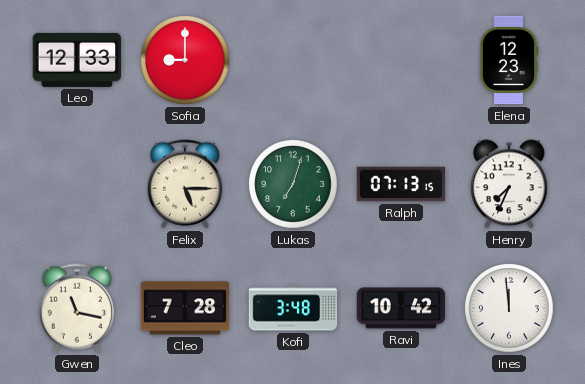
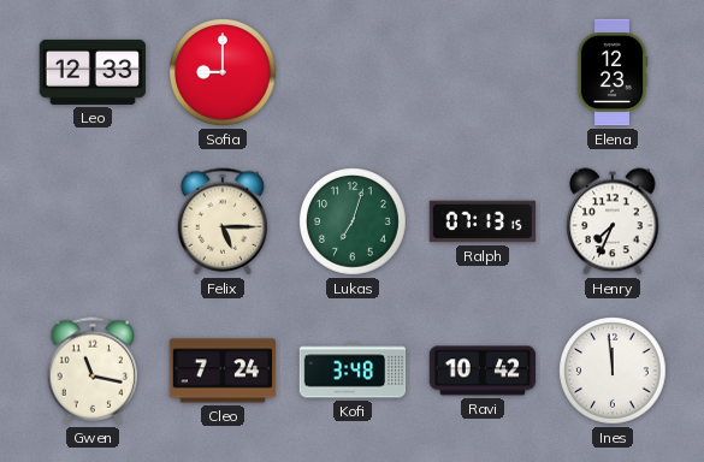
Cleo: 7:28 -> 7:24
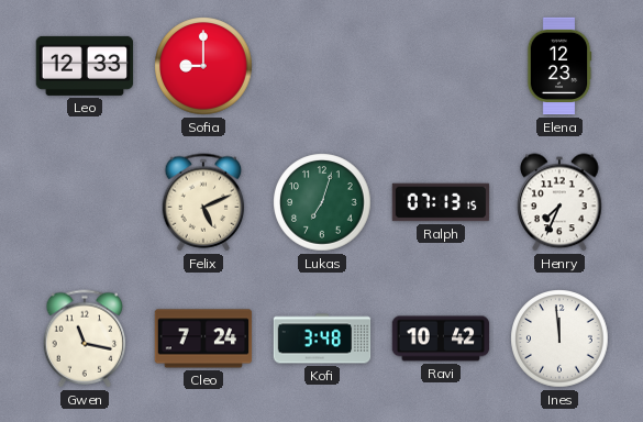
Felix: 5:15 -> 5:11
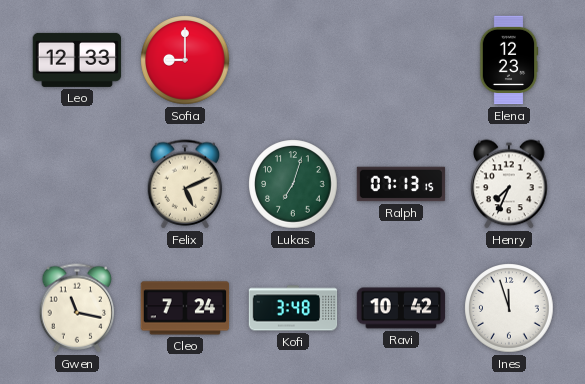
Ines: 11:59 -> 11:57
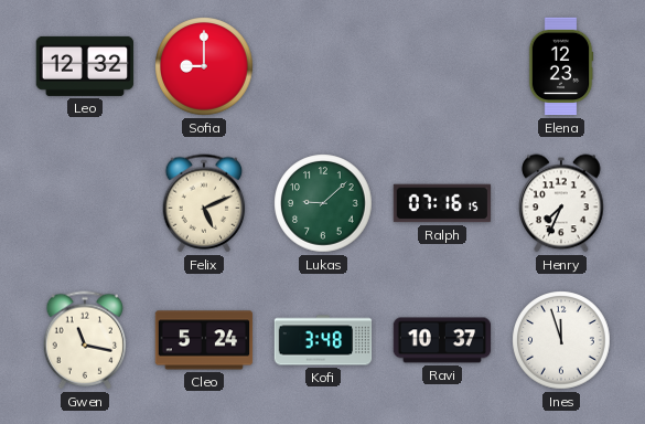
Leo: 12:33 -> 12:32
Lukas: 7:03 -> 9:08
Ralph: 07:13 -> 07:16
Cleo: 7:24 -> 5:24
Ravi: 10:42 -> 10:37
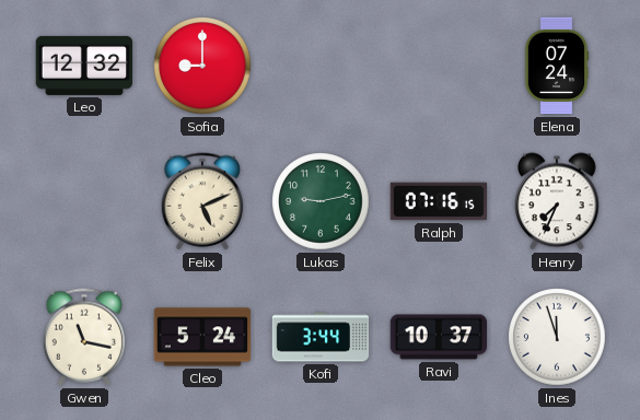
Elena: 12:23 -> 07:24
Lukas: 9:08 -> 9:13
Kofi: 3:48 -> 3:44
